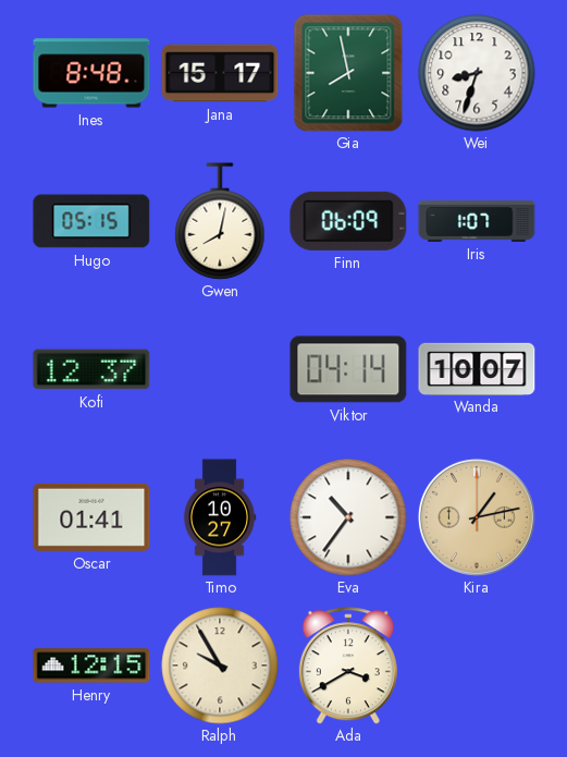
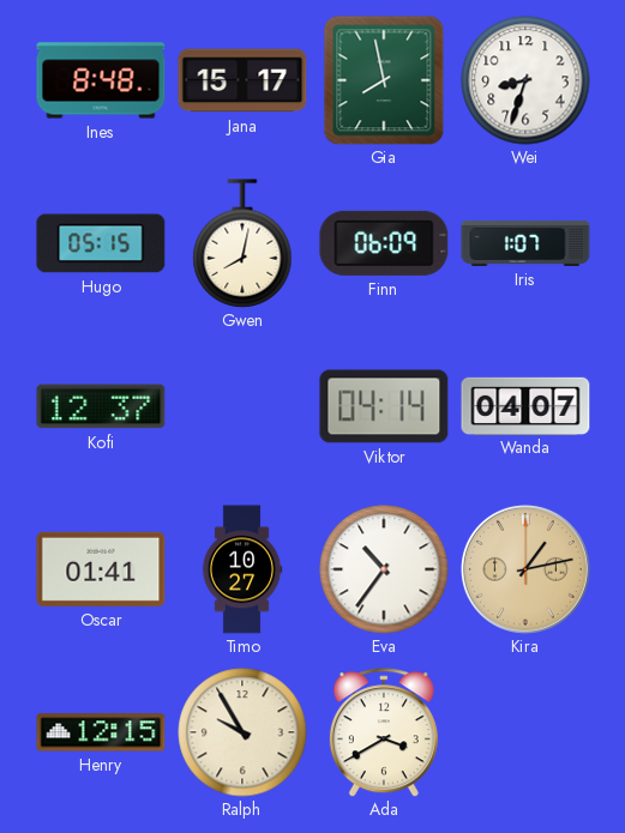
Wanda: 10:07 -> 04:07
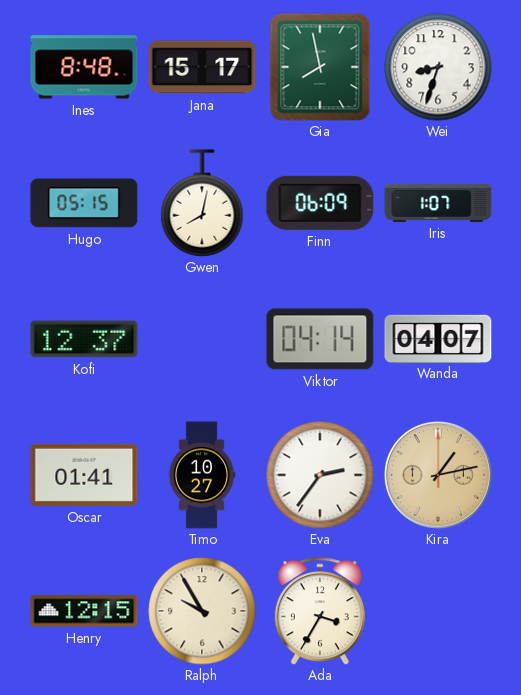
Eva: 10:36 -> 2:36
Ada: 3:40 -> 3:35
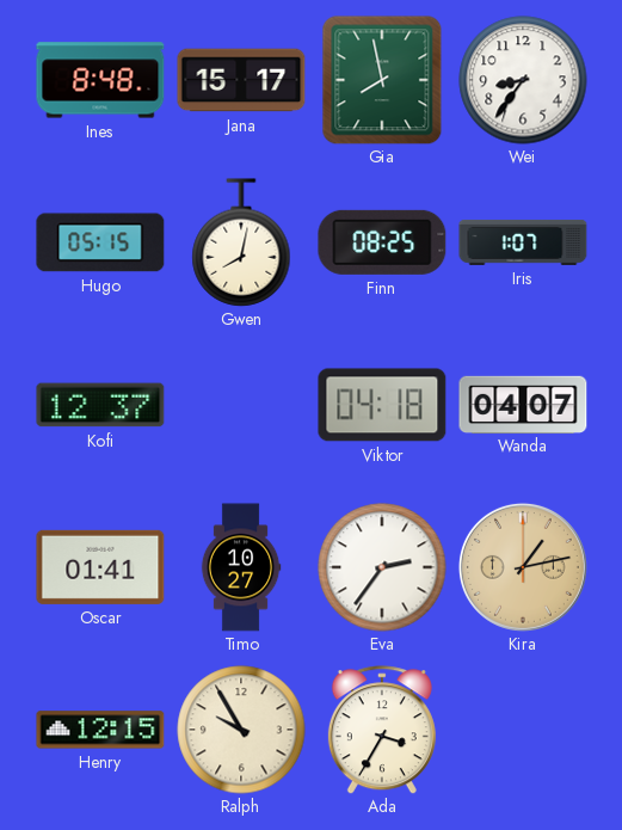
Wei: 8:33 -> 8:36
Finn: 06:09 -> 08:25
Viktor: 04:14 -> 04:18
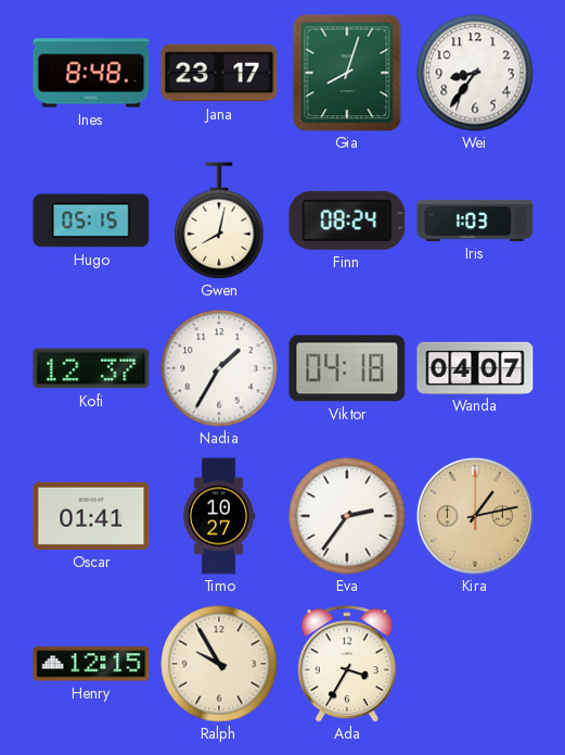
Jana: 15:17 -> 23:17
Gia: 7:58 -> 8:03
Finn: 08:25 -> 08:24
Iris: 1:07 -> 1:03
Nadia: none -> 1:35
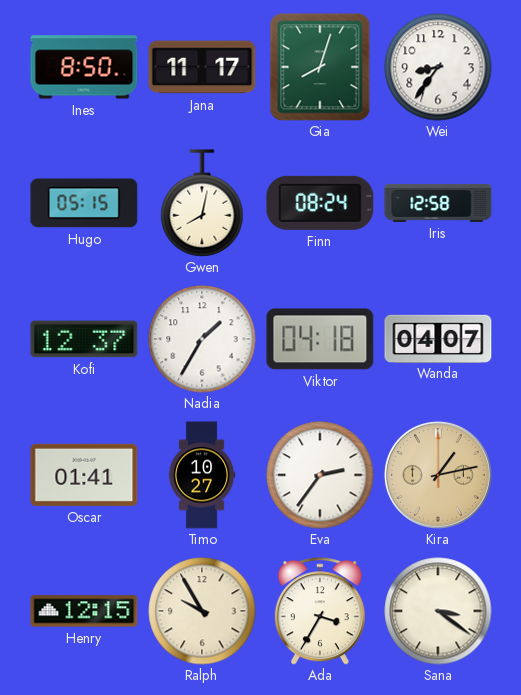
Ines: 8:48 -> 8:50
Jana: 23:17 -> 11:17
Iris: 1:03 -> 12:58
Sana: none -> 3:21
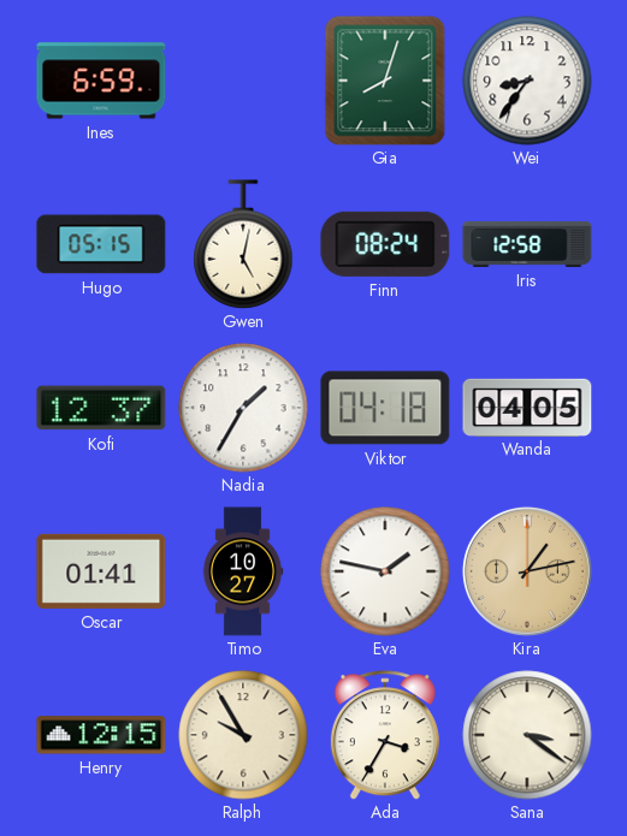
Ines: 8:50 -> 6:59
Jana: 11:17 -> none
Gwen: 8:02 -> 5:02
Wanda: 04:07 -> 04:05
Eva: 2:36 -> 1:47
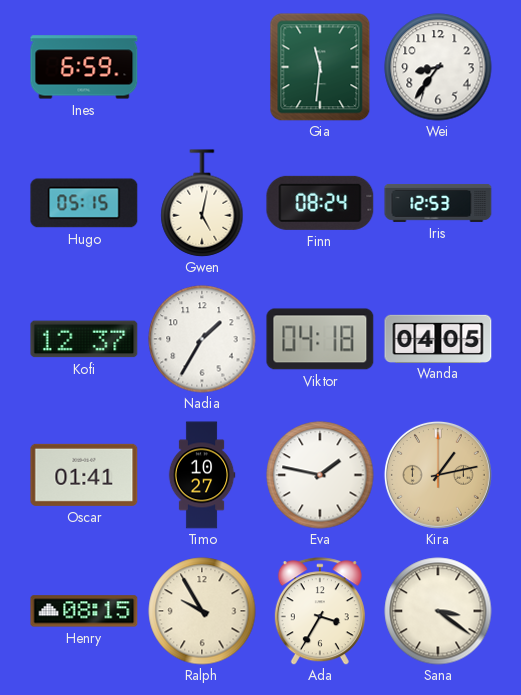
Gia: 8:03 -> 11:31
Iris: 12:58 -> 12:53
Henry: 12:15 -> 08:15
